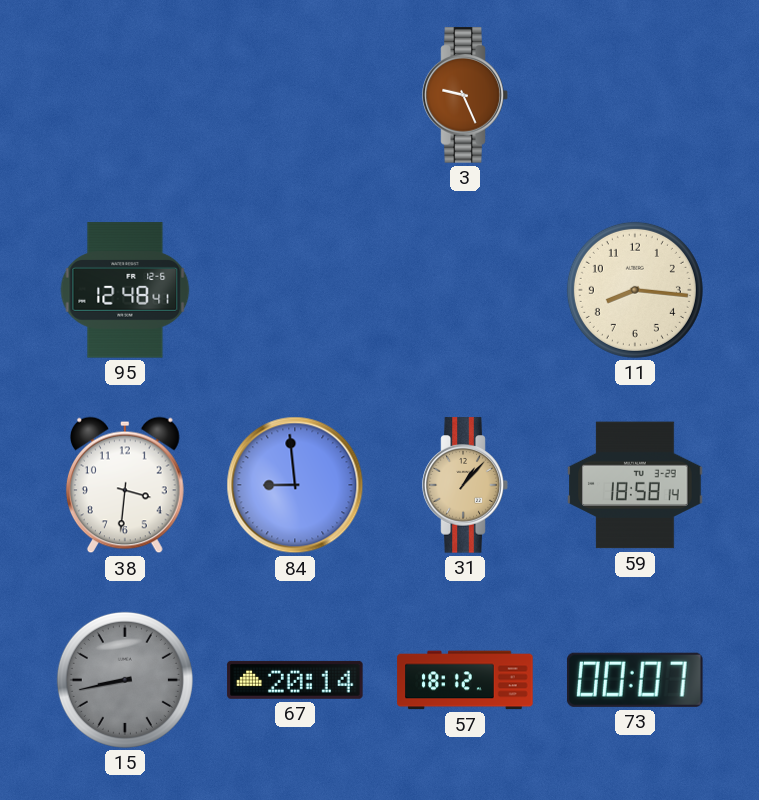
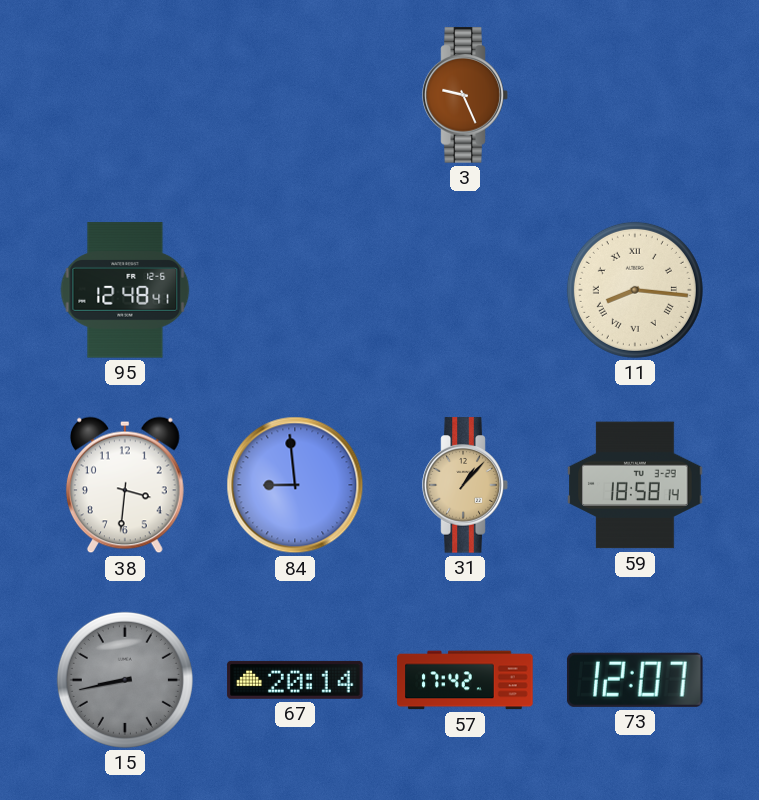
11 numerals: Arabic -> Roman
57: 18:12 -> 17:42
73: 00:07 -> 12:07
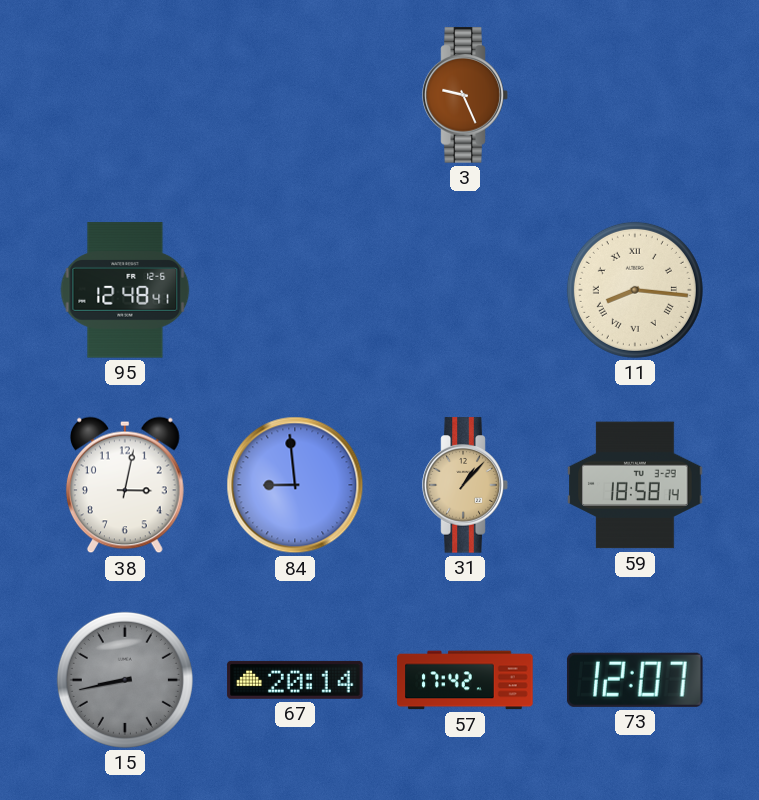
38: 3:31 -> 3:02
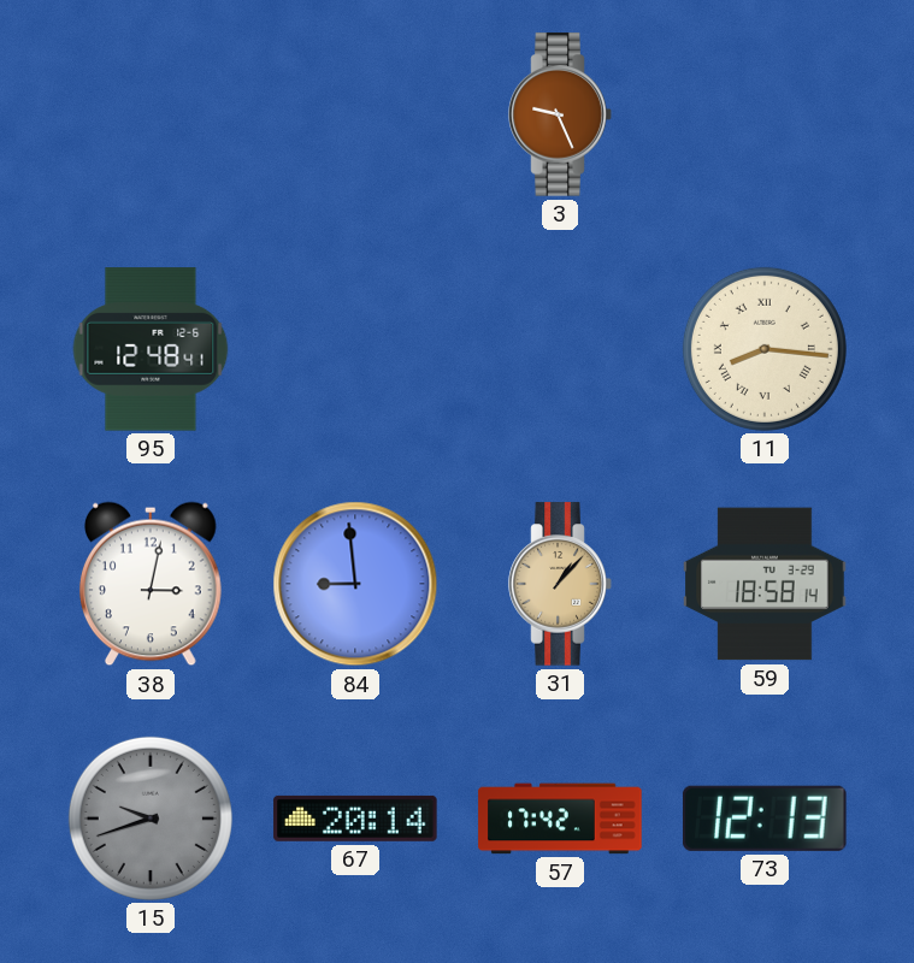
15: 8:43 -> 9:42
73: 12:07 -> 12:13
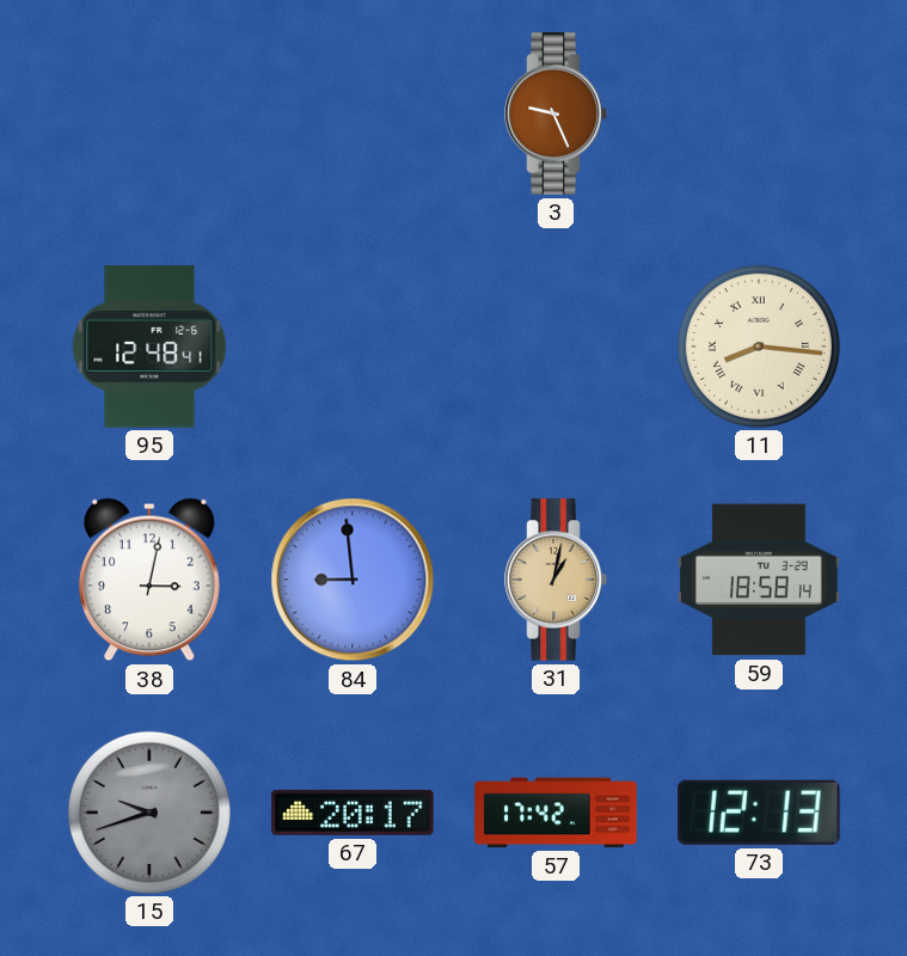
31: 1:07 -> 1:02
67: 20:14 -> 20:17
